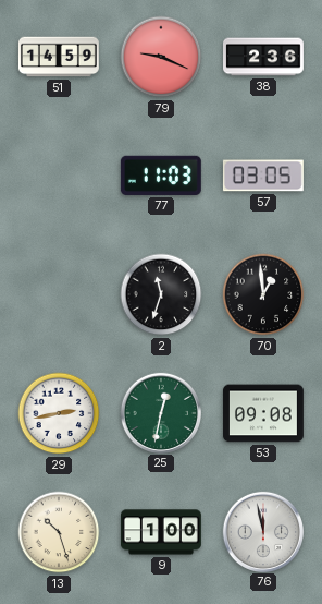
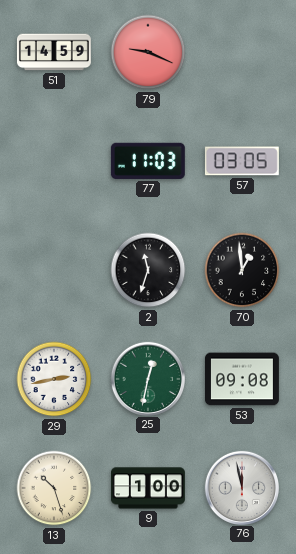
38: 2:36 -> none
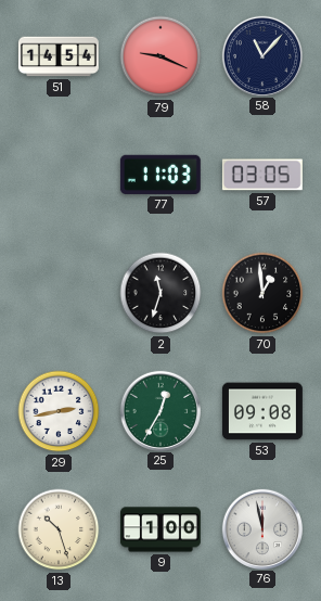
51: 14:59 -> 14:54
58: none -> 11:07
25: 12:32 -> 12:35
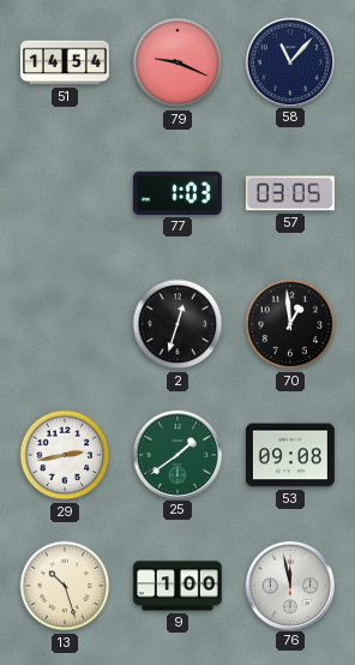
77: 11:03 -> 1:03
2: 11:33 -> 12:33
25: 12:35 -> 1:39
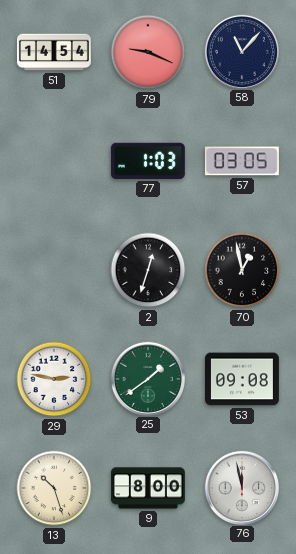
70: 12:59 -> 12:58
29: 2:43 -> 2:47
9: 1:00 -> 8:00
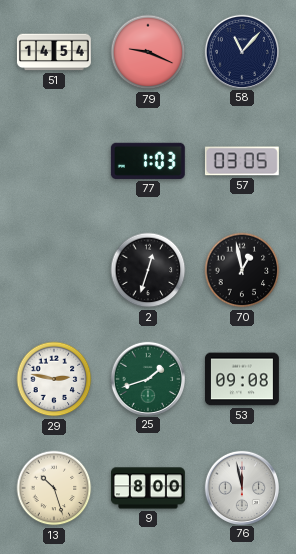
25: 1:39 -> 1:42
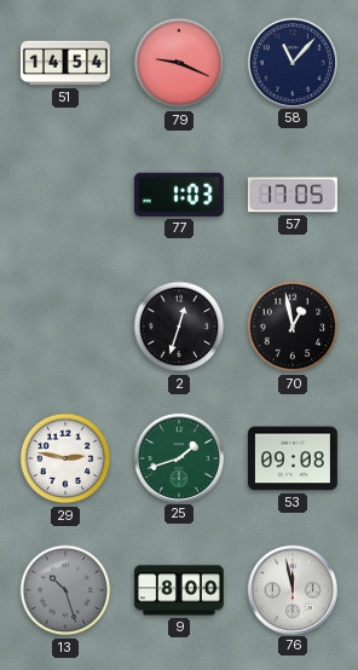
57: 03:05 -> 17:05
13 dial: cream -> grey
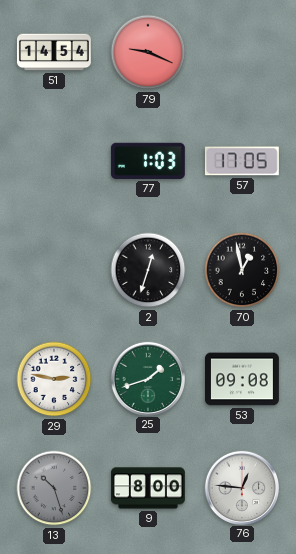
58: 11:07 -> none
76: 11:58 -> 12:46
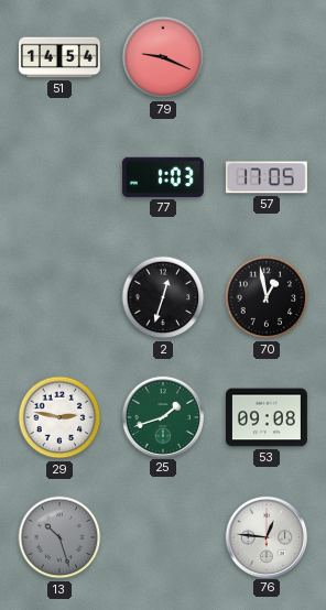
9: 8:00 -> none
